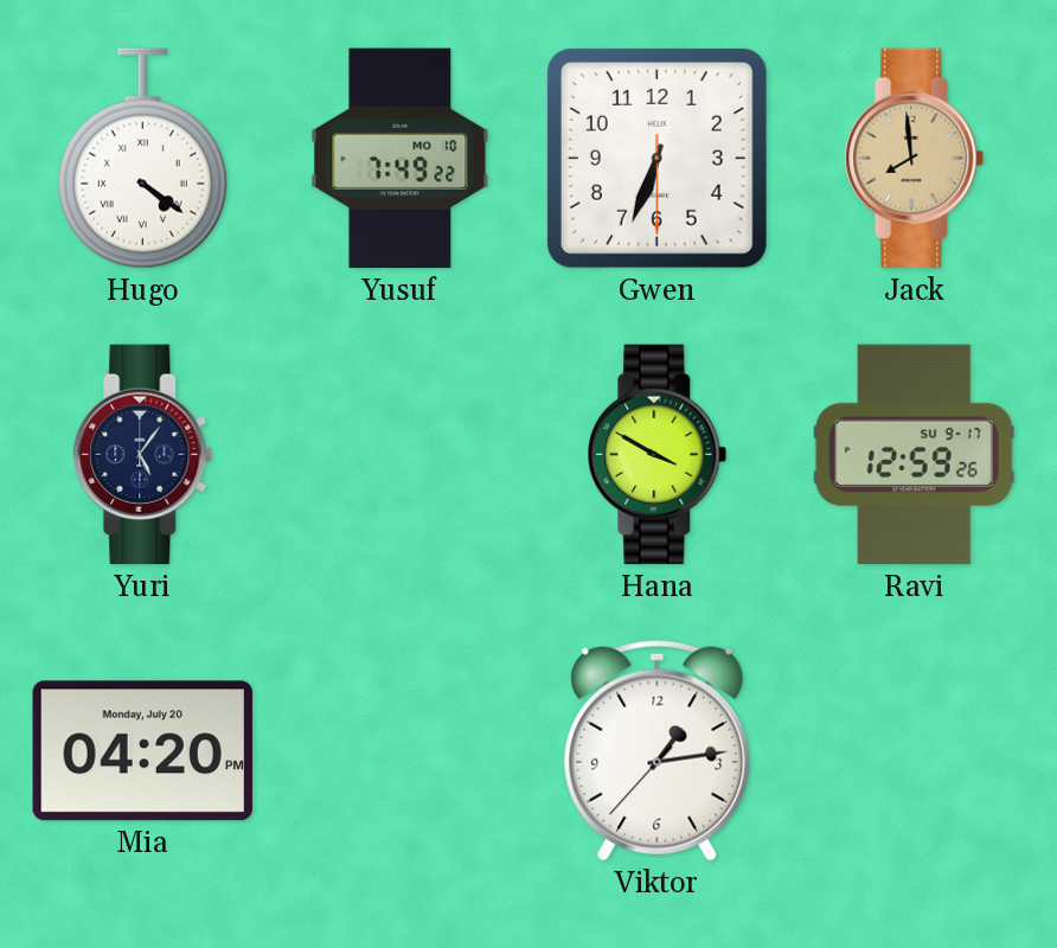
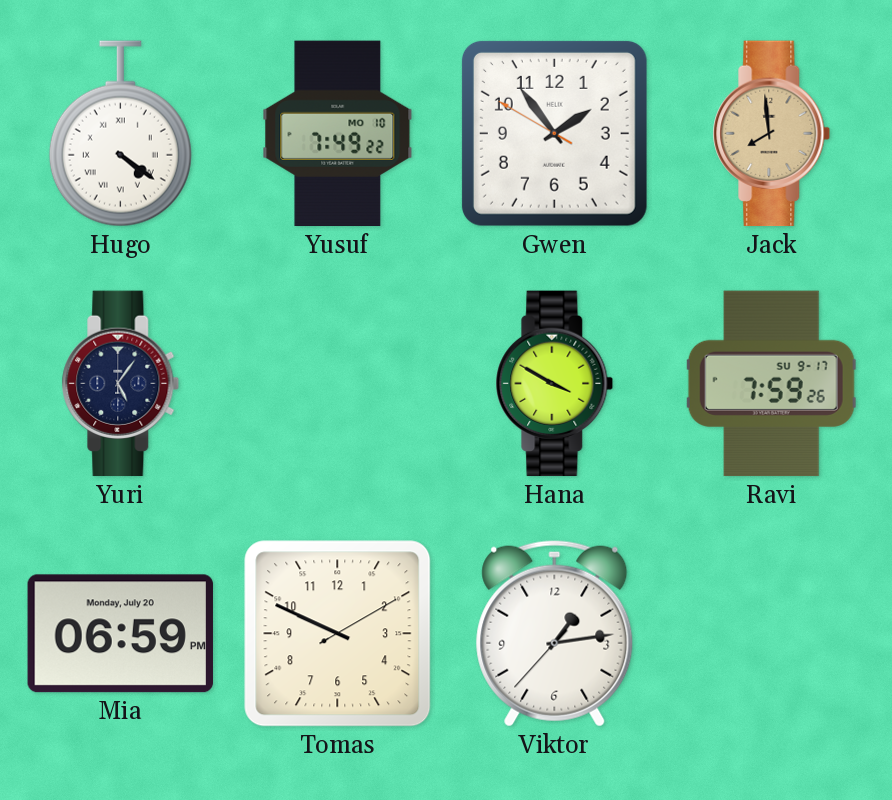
Gwen: 6:33 -> 1:53
Ravi: 12:59 -> 7:59
Mia: 04:20 -> 06:59
Tomas: none -> 9:49
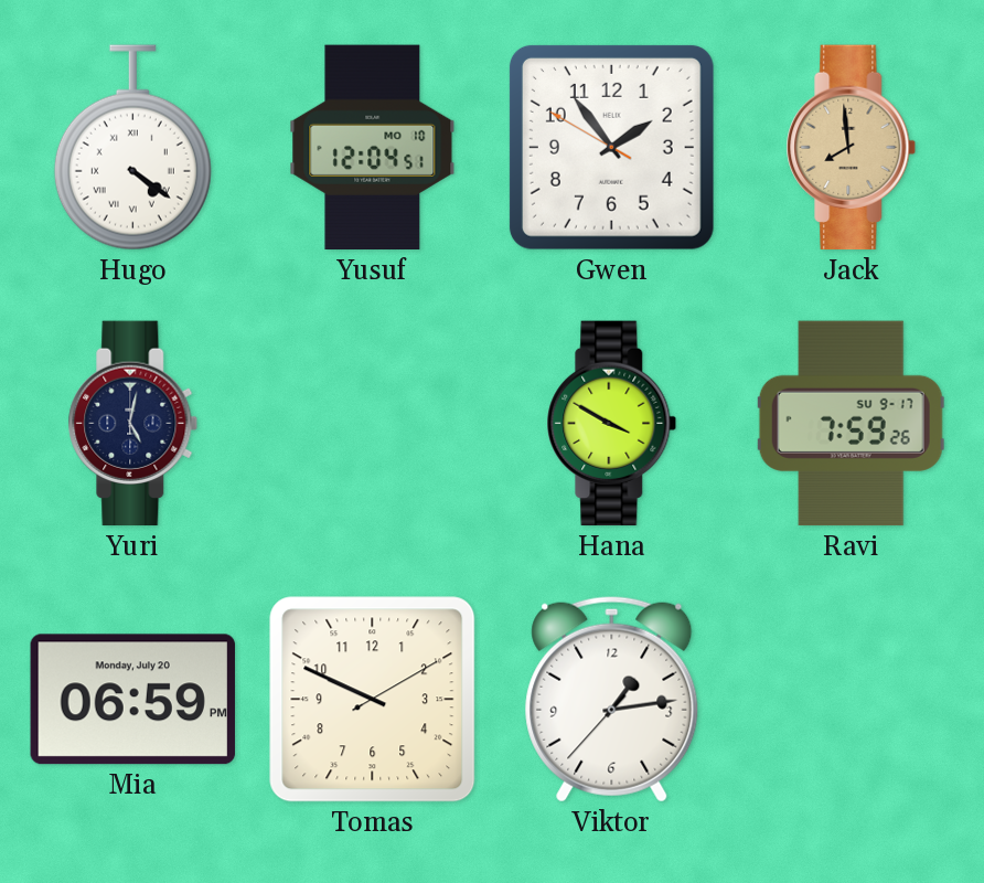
Yusuf: 7:49 -> 12:04
Yuri: 5:06 -> 5:02
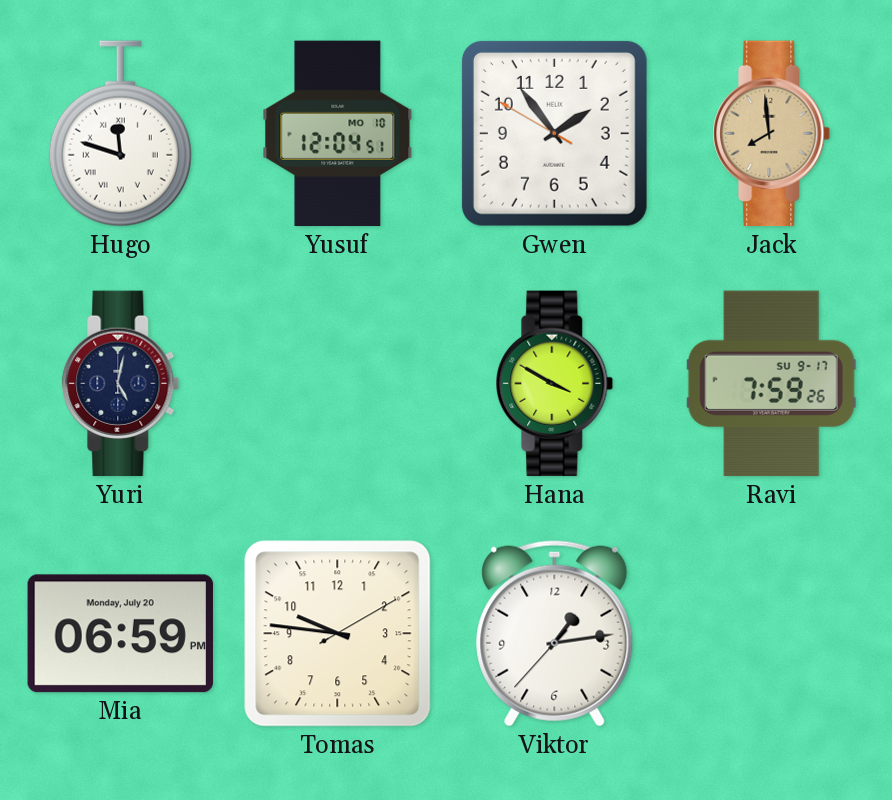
Hugo: 4:21 -> 11:48
Tomas: 9:49 -> 9:46
